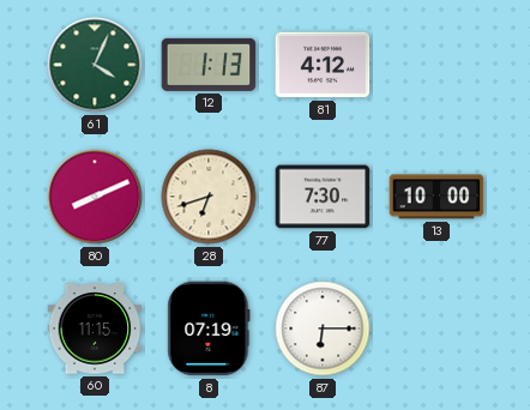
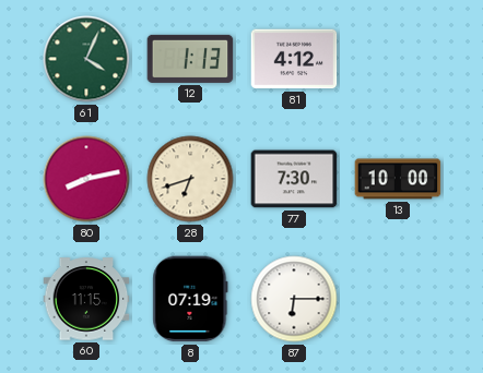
80: 8:11 -> 8:13
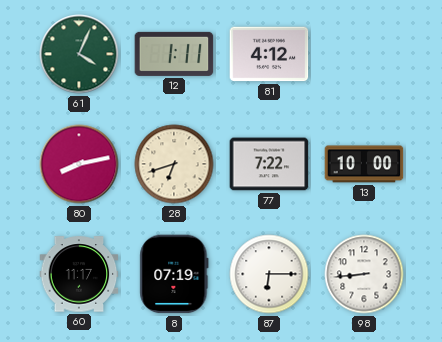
12: 1:13 -> 1:11
77: 7:30 -> 7:22
60: 11:15 -> 11:17
98: none -> 8:44
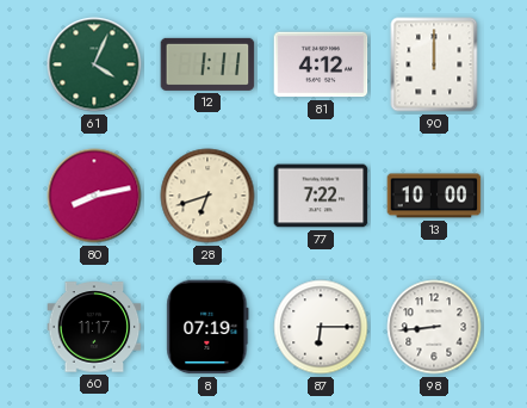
90: none -> 12:00
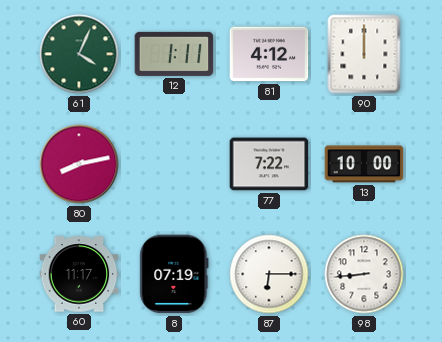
28: 6:42 -> none
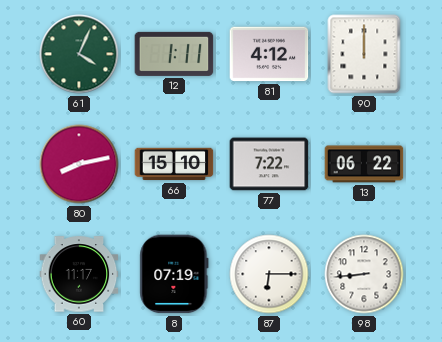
66: none -> 15:10
13: 10:00 -> 06:22
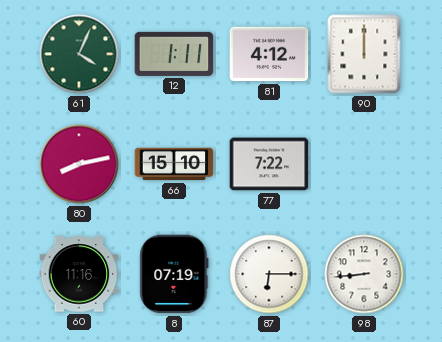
13: 06:22 -> none
60: 11:17 -> 11:16
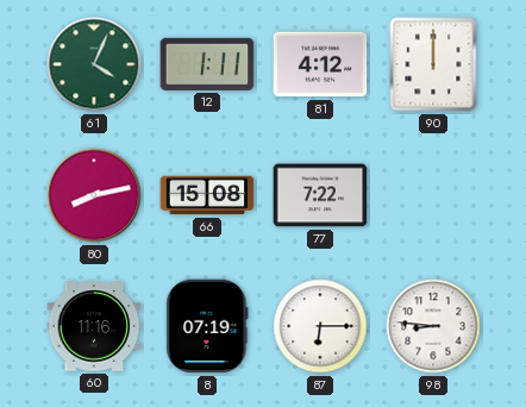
66: 15:10 -> 15:08
98: 8:44 -> 8:46
